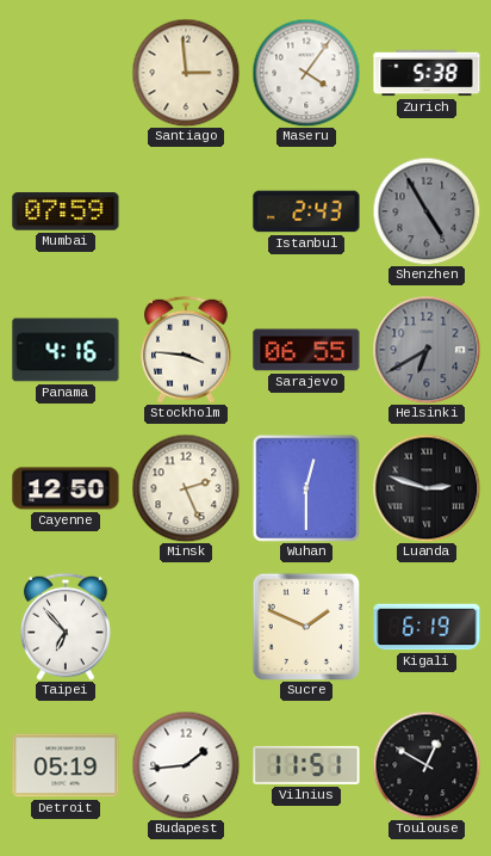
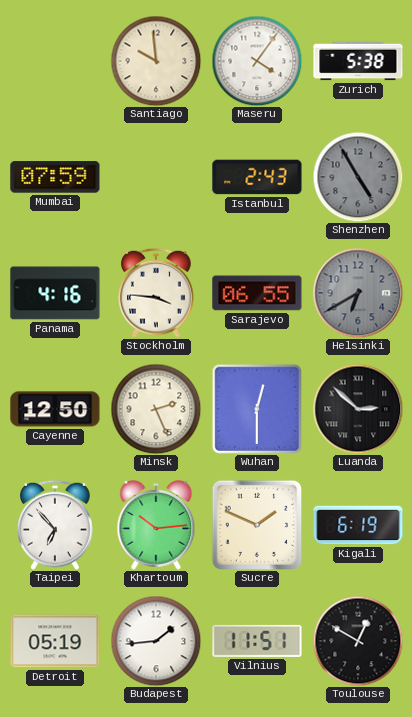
Santiago: 2:59 -> 9:59
Luanda: 2:48 -> 2:52
Khartoum: none -> 10:14
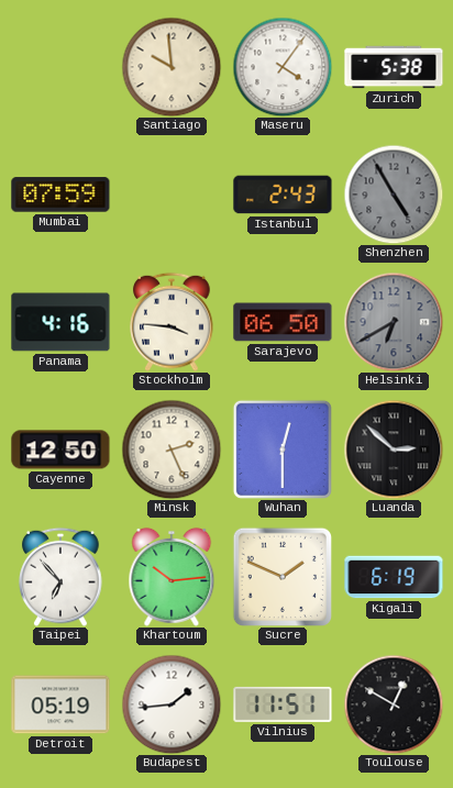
Sarajevo: 06:55 -> 06:50
